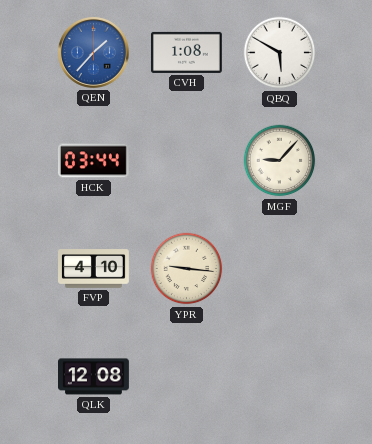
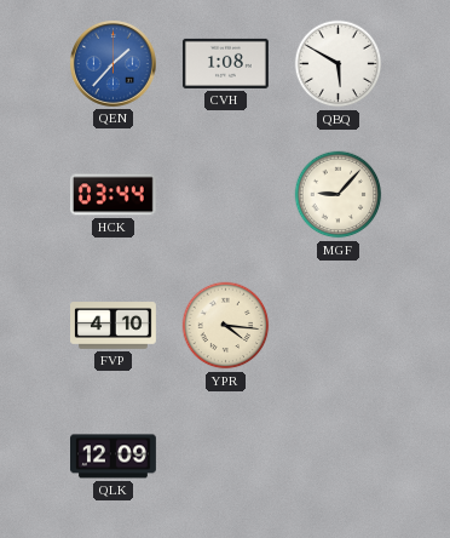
YPR: 9:16 -> 4:16
QLK: 12:08 -> 12:09
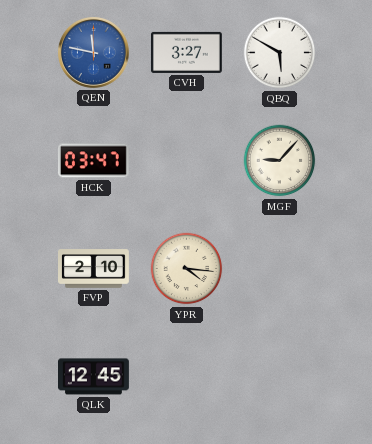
QEN: 1:37 -> 11:47
CVH: 1:08 -> 3:27
HCK: 03:44 -> 03:47
FVP: 4:10 -> 2:10
QLK: 12:09 -> 12:45
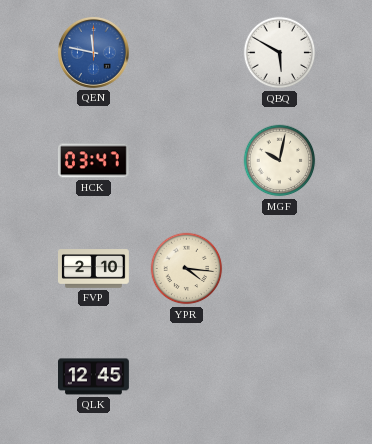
CVH: 3:27 -> none
MGF: 9:07 -> 10:02
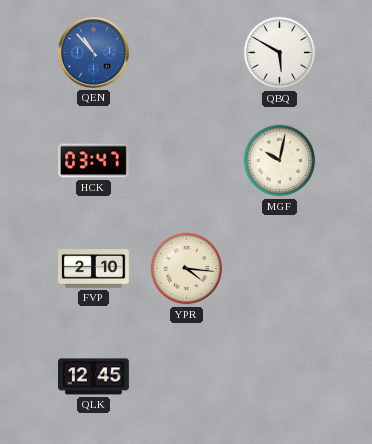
QEN: 11:47 -> 10:53
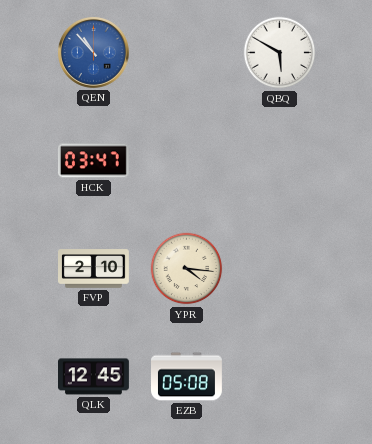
MGF: 10:02 -> none
EZB: none -> 05:08
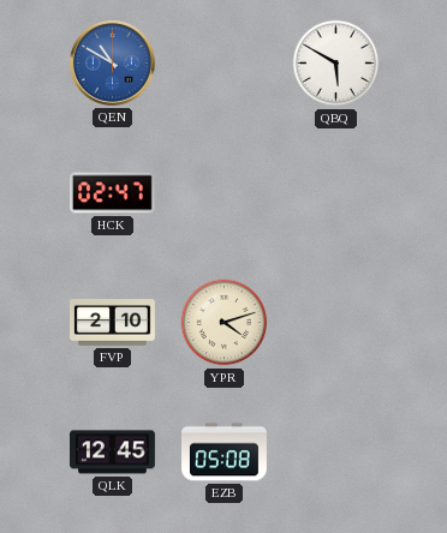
QEN: 10:53 -> 10:50
HCK: 03:47 -> 02:47
YPR: 4:16 -> 4:12
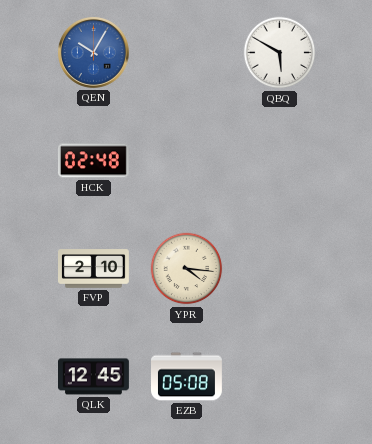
QEN: 10:50 -> 10:05
HCK: 02:47 -> 02:48
YPR: 4:12 -> 4:16
